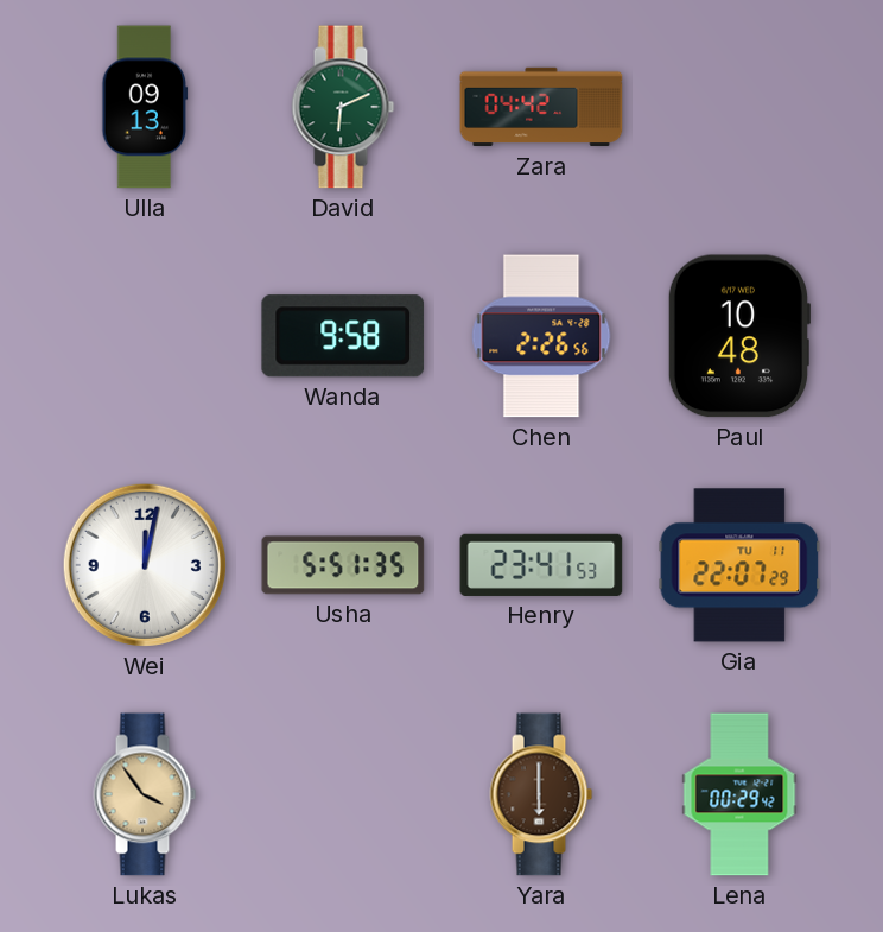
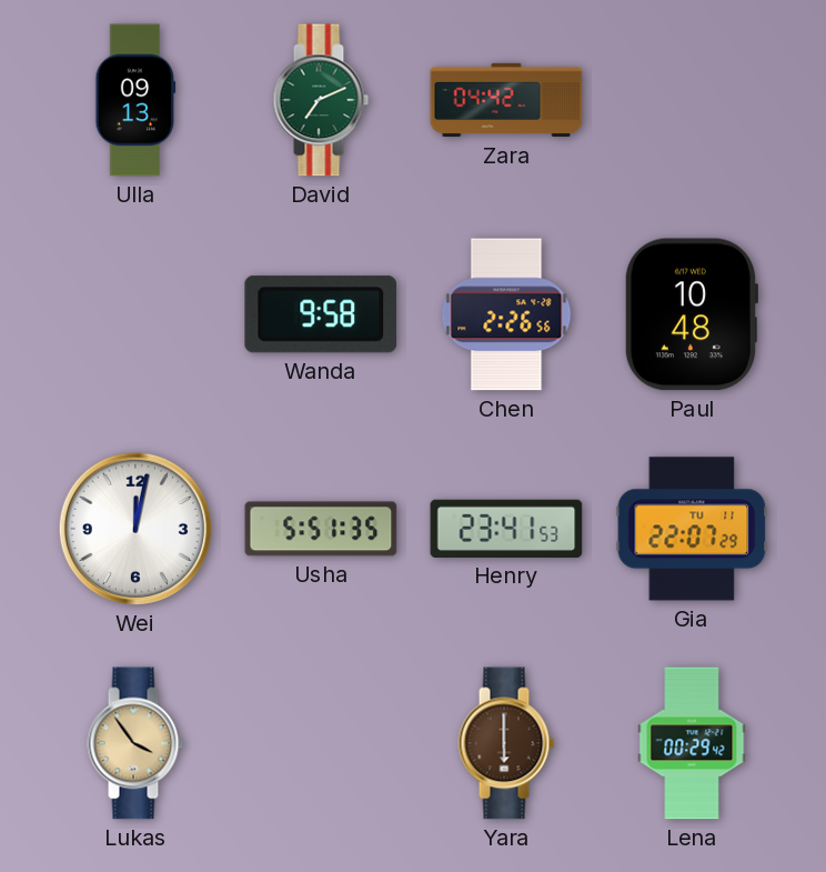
David: 6:11 -> 7:11
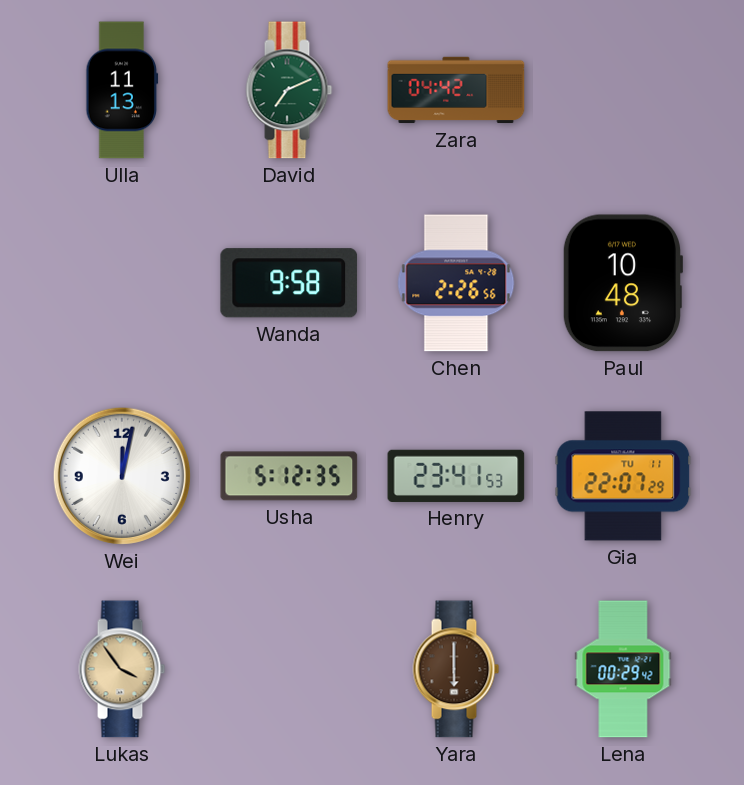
Ulla: 09:13 -> 11:13
Usha: 5:51 -> 5:12
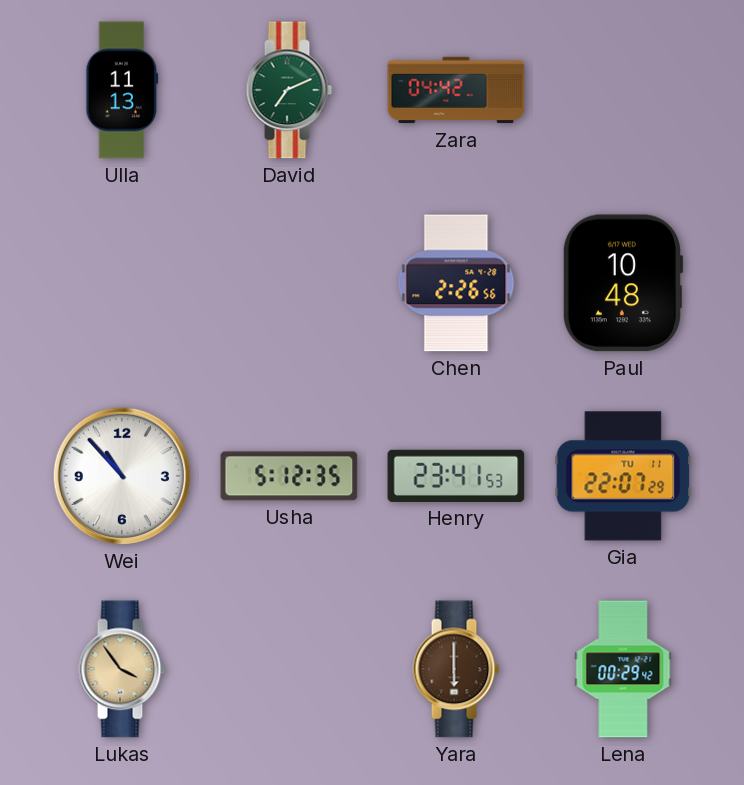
Wanda: 9:58 -> none
Wei: 12:02 -> 10:53
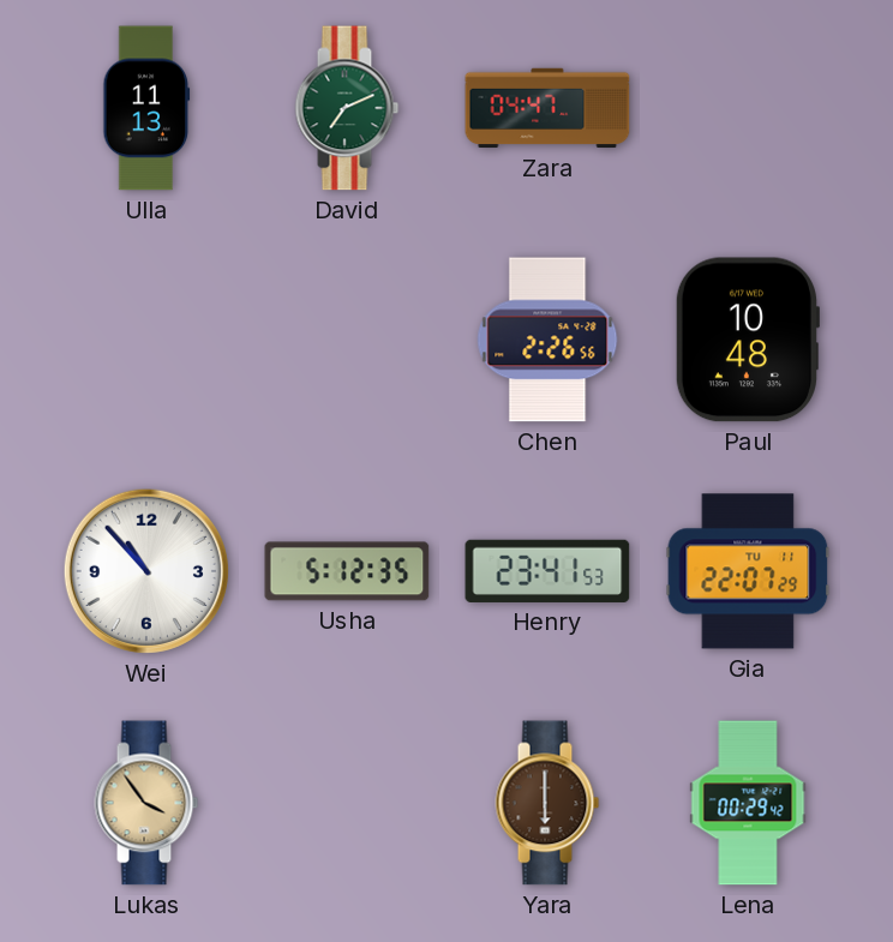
Zara: 04:42 -> 04:47
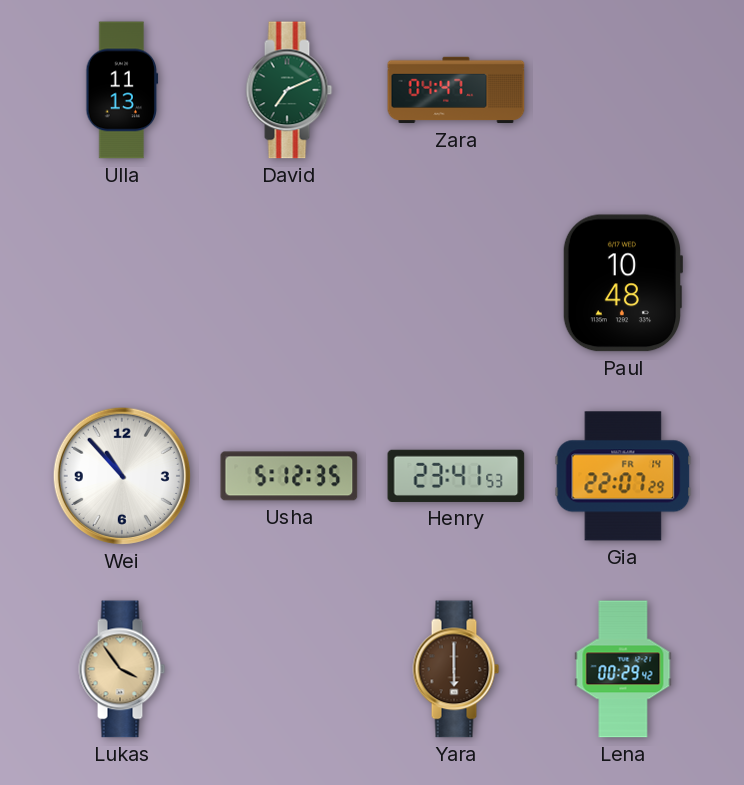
Chen: 2:26 -> none
Gia date: TU 11 -> FR 14
